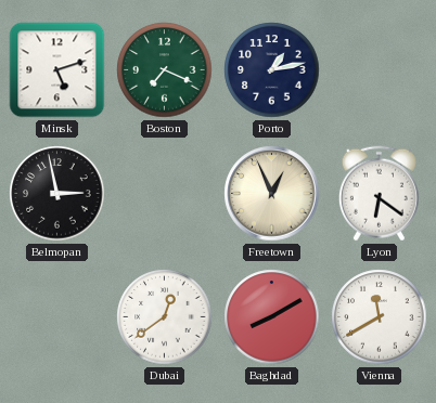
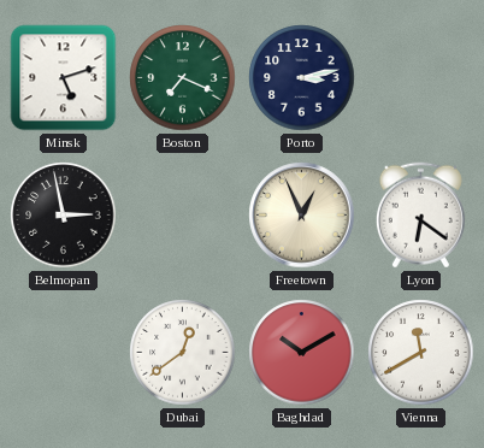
Porto: 1:13 -> 3:13
Baghdad: 8:10 -> 10:10
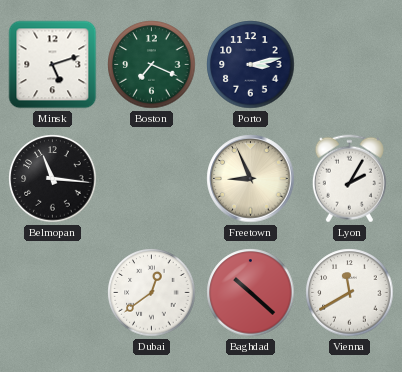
Belmopan: 2:58 -> 11:16
Freetown: 12:56 -> 8:56
Lyon: 6:21 -> 2:05
Baghdad: 10:10 -> 10:22
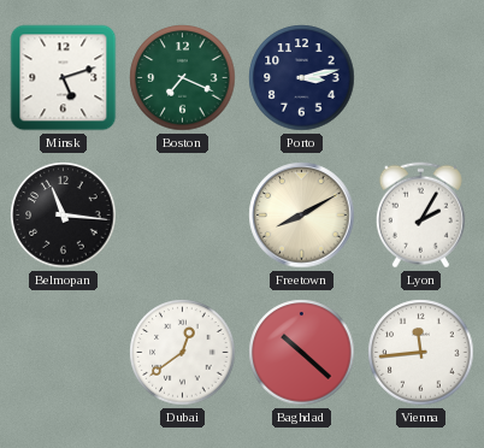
Freetown: 8:56 -> 8:10
Vienna: 11:40 -> 11:44
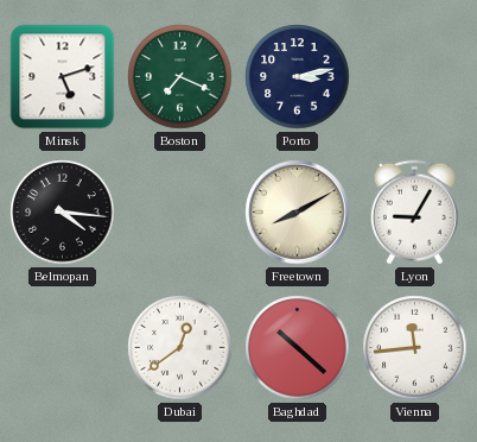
Belmopan: 11:16 -> 4:16
Lyon: 2:05 -> 9:05
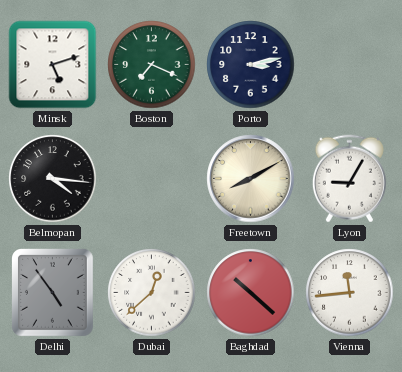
Delhi: none -> 4:54
Dubai: 12:39 -> 12:38
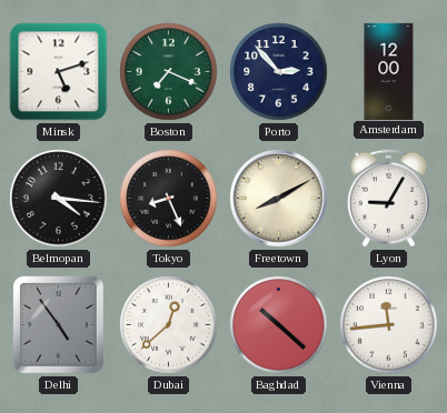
Porto: 3:13 -> 2:53
Amsterdam: none -> 12:00
Tokyo: none -> 8:26
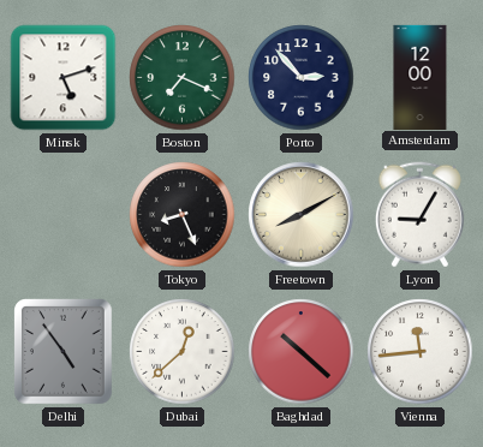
Belmopan: 4:16 -> none
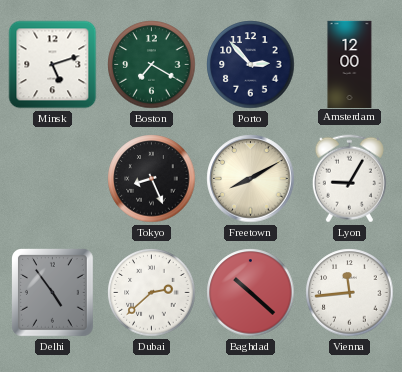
Boston: 7:19 -> 7:20
Dubai: 12:38 -> 2:38
